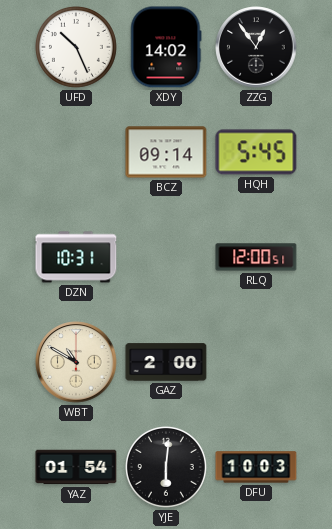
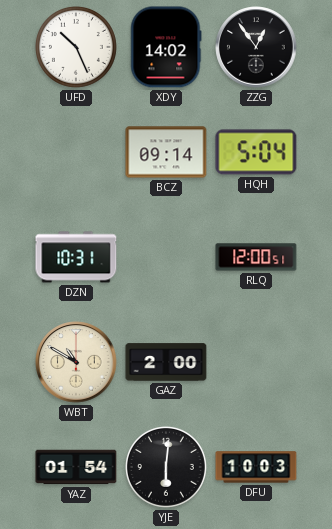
HQH: 5:45 -> 5:04
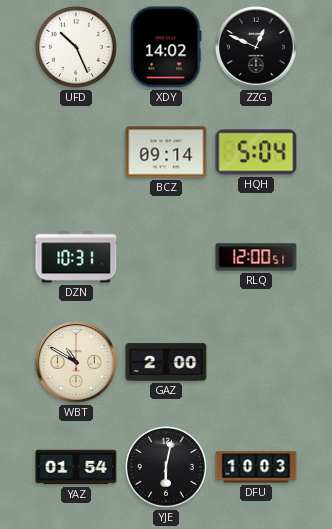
ZZG: 12:54 -> 12:49
YJE: 6:01 -> 6:02
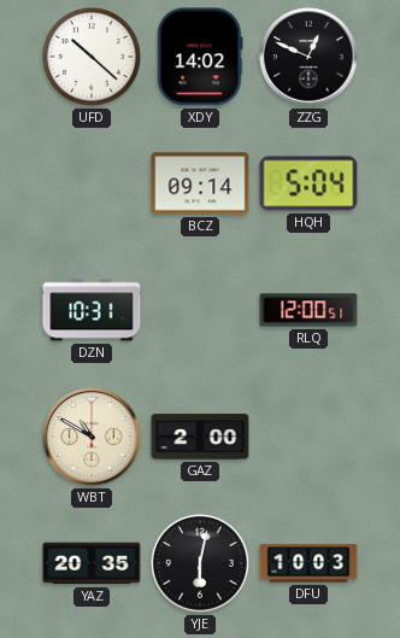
UFD: 10:26 -> 10:22
YAZ: 01:54 -> 20:35
